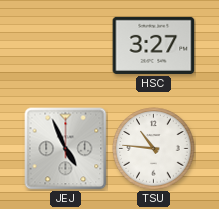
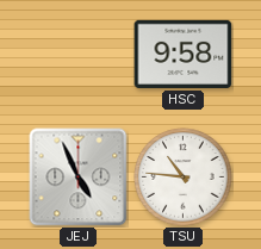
HSC: 3:27 -> 9:58
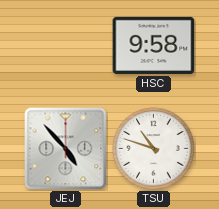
JEJ: 4:56 -> 4:53
TSU: 10:46 -> 10:48
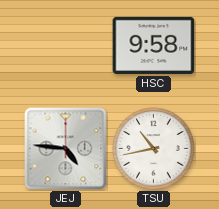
JEJ: 4:53 -> 4:46
TSU: 10:48 -> 10:43
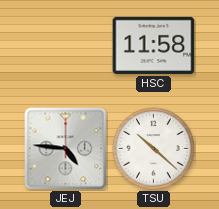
HSC: 9:58 -> 11:58
TSU: 10:43 -> 10:22
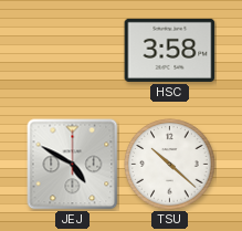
HSC: 11:58 -> 3:58
JEJ: 4:46 -> 4:50
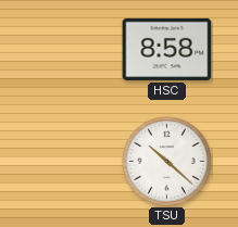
HSC: 3:58 -> 8:58
JEJ: 4:50 -> none
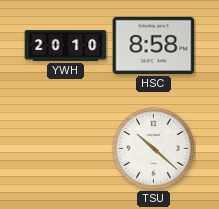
YWH: none -> 20:10
